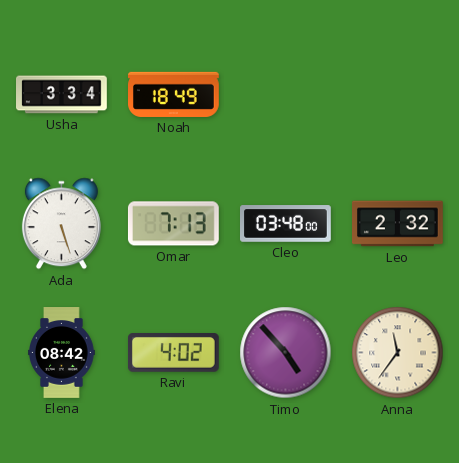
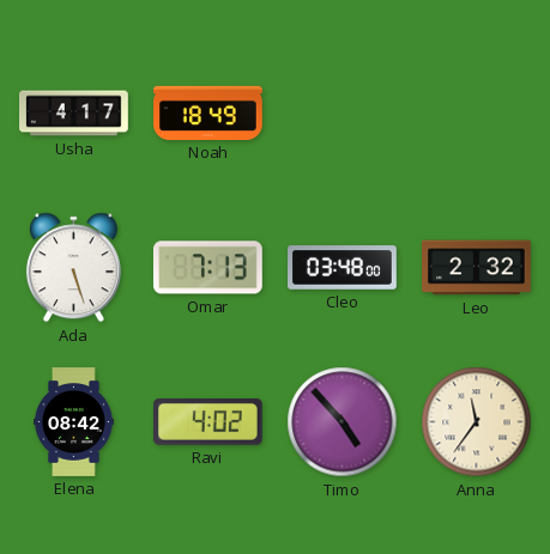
Usha: 3:34 -> 4:17
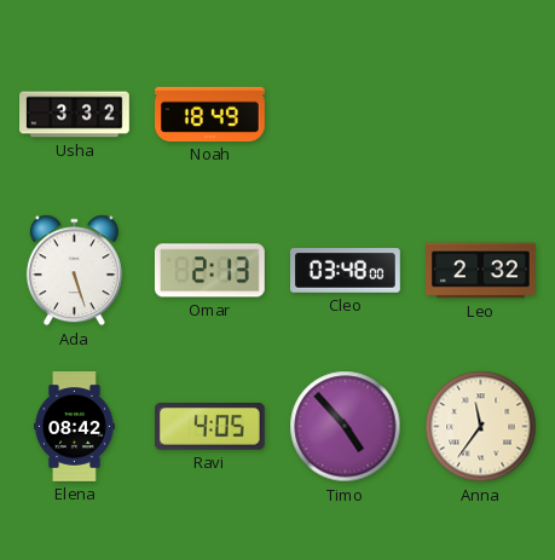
Usha: 4:17 -> 3:32
Omar: 7:13 -> 2:13
Ravi: 4:02 -> 4:05
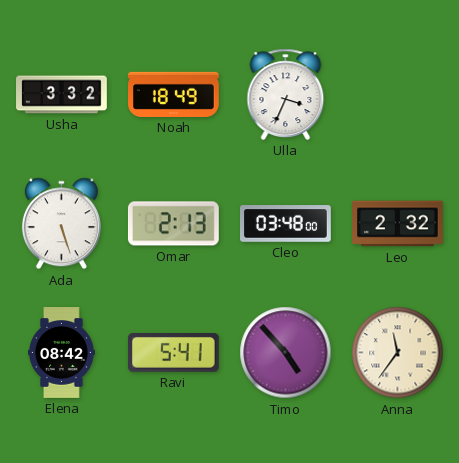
Ulla: none -> 3:34
Ravi: 4:05 -> 5:41
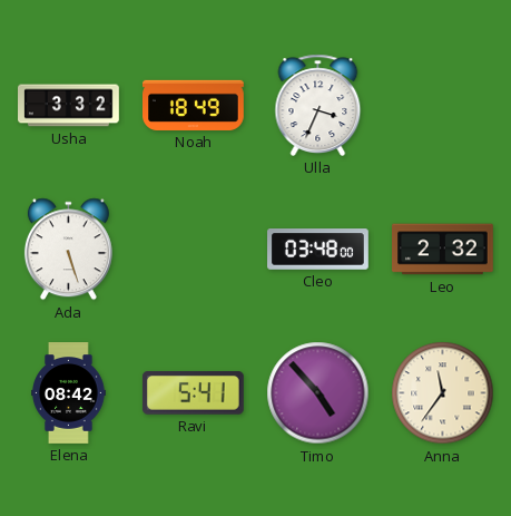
Omar: 2:13 -> none
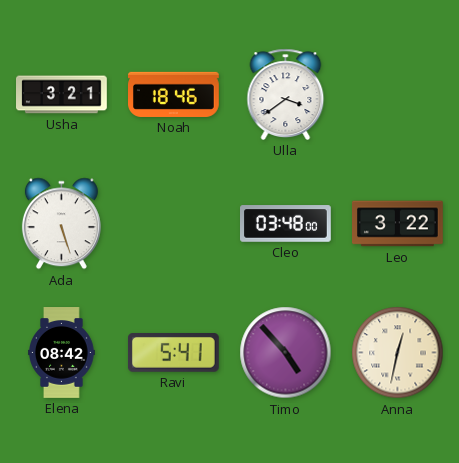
Usha: 3:32 -> 3:21
Noah: 18:49 -> 18:46
Ulla: 3:34 -> 3:39
Leo: 2:32 -> 3:22
Anna: 11:36 -> 12:32
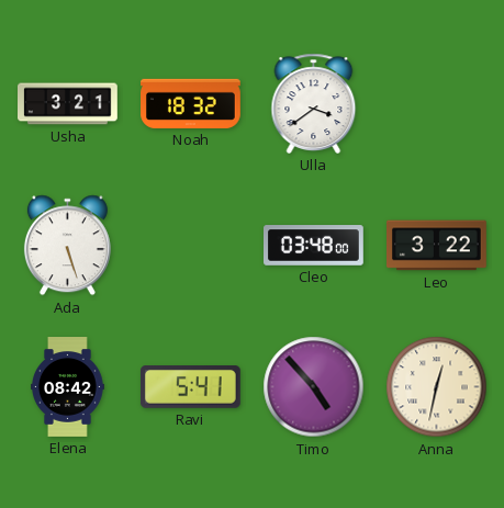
Noah: 18:46 -> 18:32
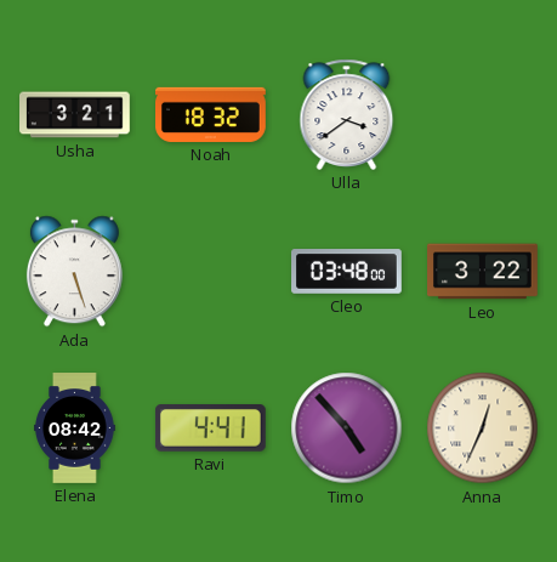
Ravi: 5:41 -> 4:41
Anna: 12:32 -> 12:34
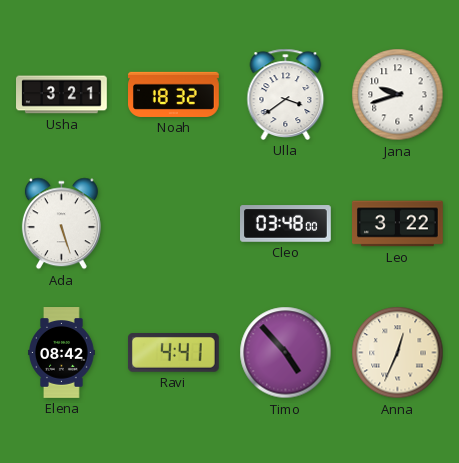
Jana: none -> 9:42
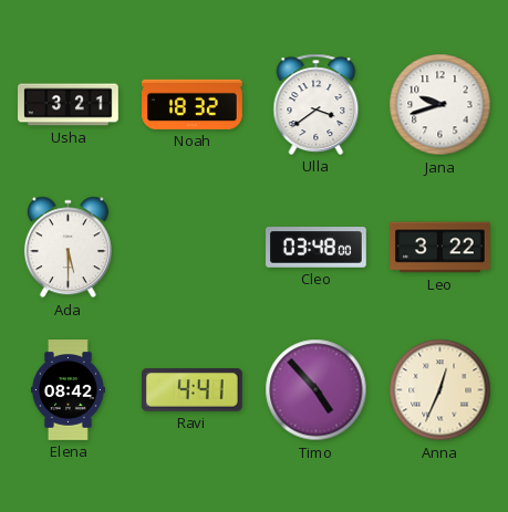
Ada: 5:27 -> 5:30
